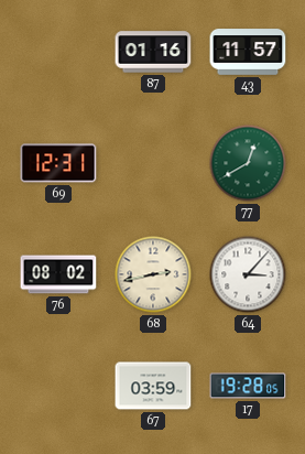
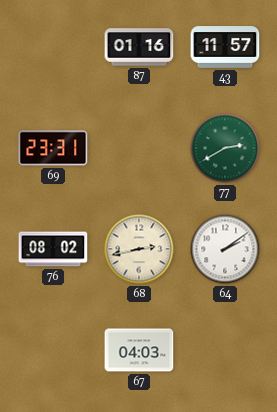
69: 12:31 -> 23:31
77: 12:40 -> 2:40
64: 3:07 -> 2:09
67: 03:59 -> 04:03
17: 19:28 -> none
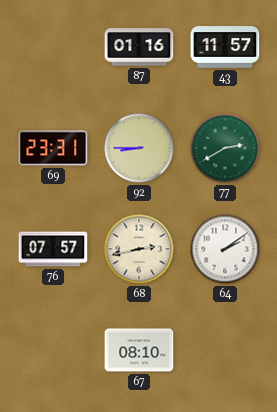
92: none -> 8:45
76: 08:02 -> 07:57
67: 04:03 -> 08:10
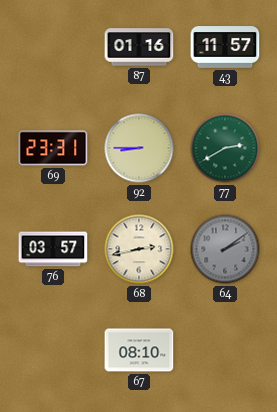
76: 07:57 -> 03:57
64 dial: white -> grey
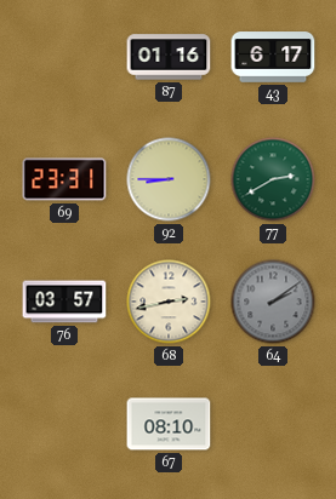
43: 11:57 -> 6:17
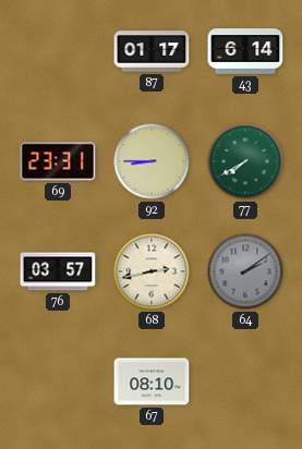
87: 01:16 -> 01:17
43: 6:17 -> 6:14
77: 2:40 -> 7:40
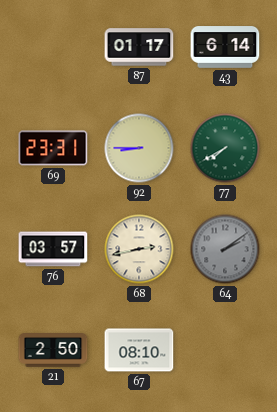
21: none -> 2:50
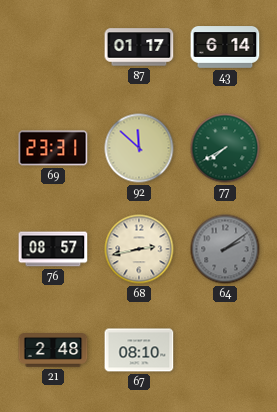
92: 8:45 -> 11:52
76: 03:57 -> 08:57
21: 2:50 -> 2:48
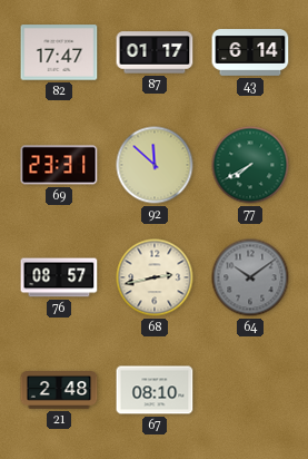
82: none -> 17:47
64: 2:09 -> 10:09
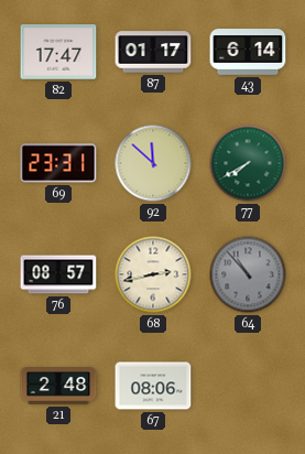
64: 10:09 -> 10:53
67: 08:10 -> 08:06
